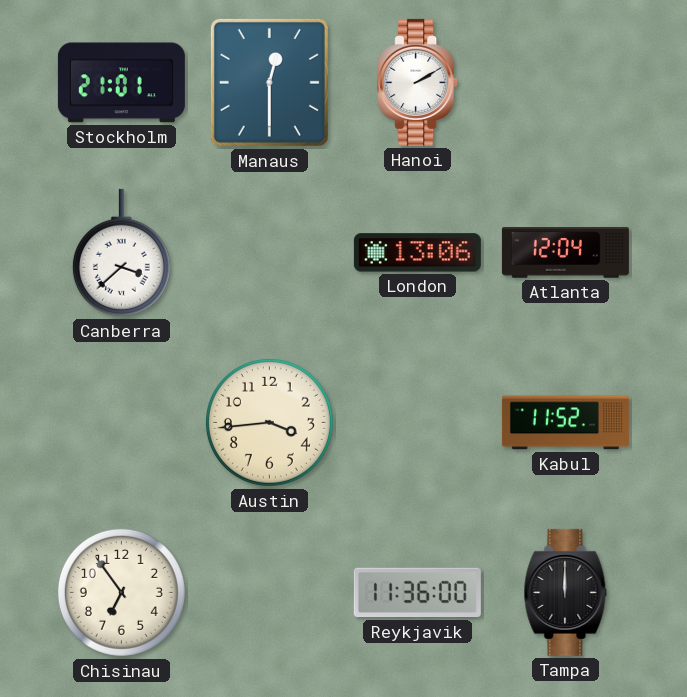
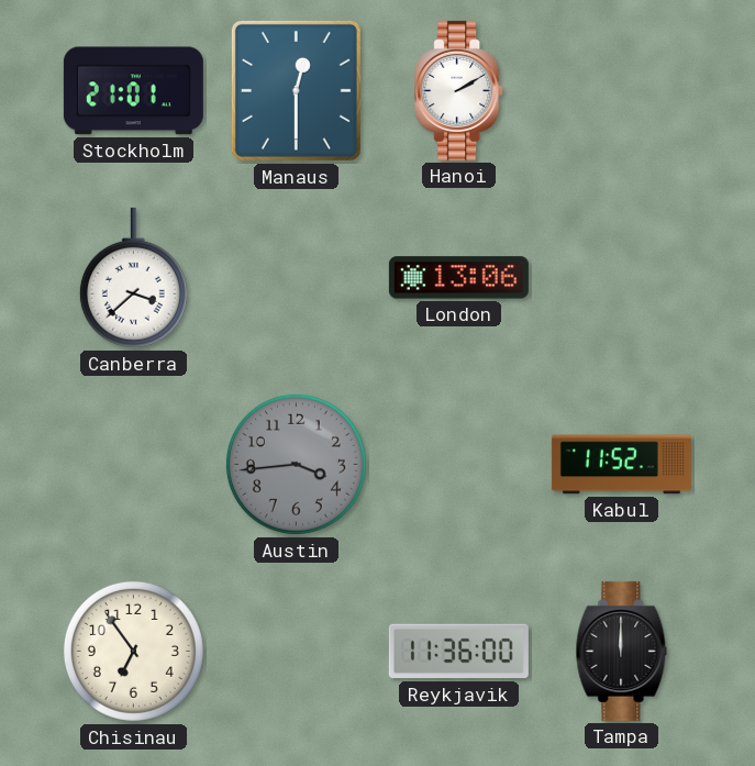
Atlanta: 12:04 -> none
Austin dial: cream -> grey
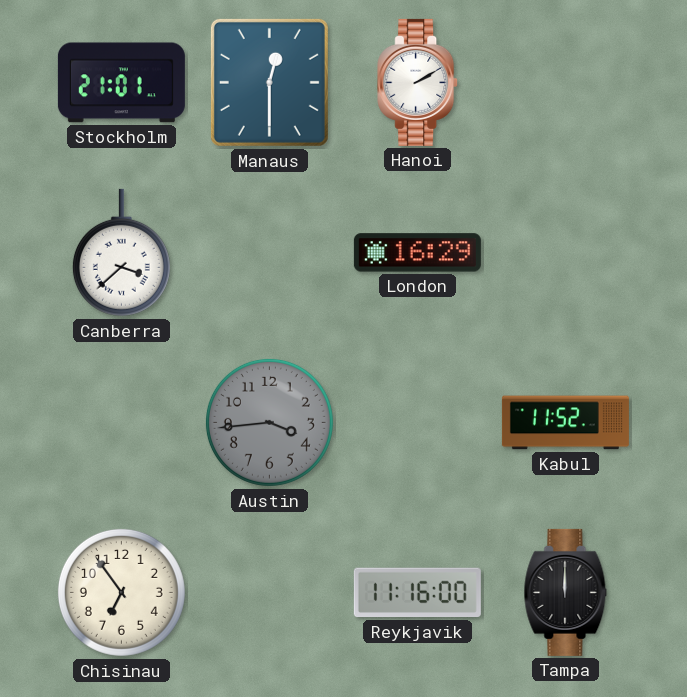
London: 13:06 -> 16:29
Reykjavik: 11:36 -> 11:16
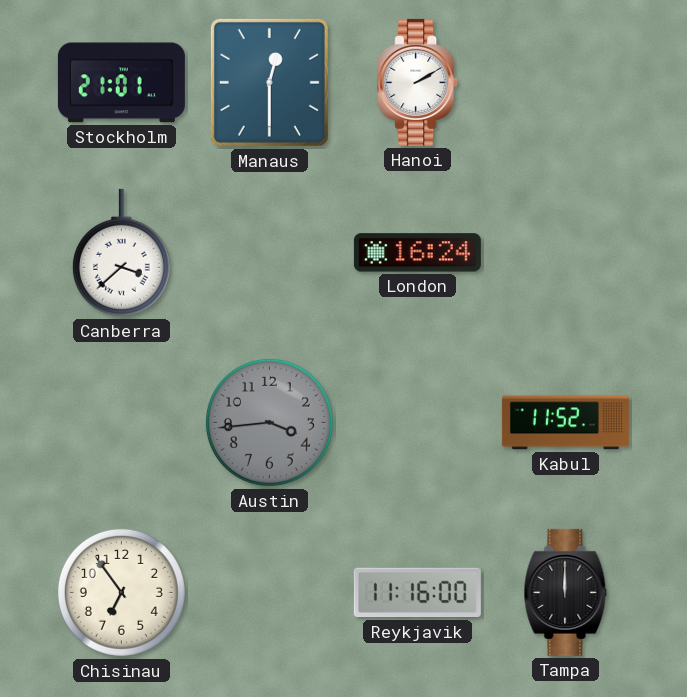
London: 16:29 -> 16:24
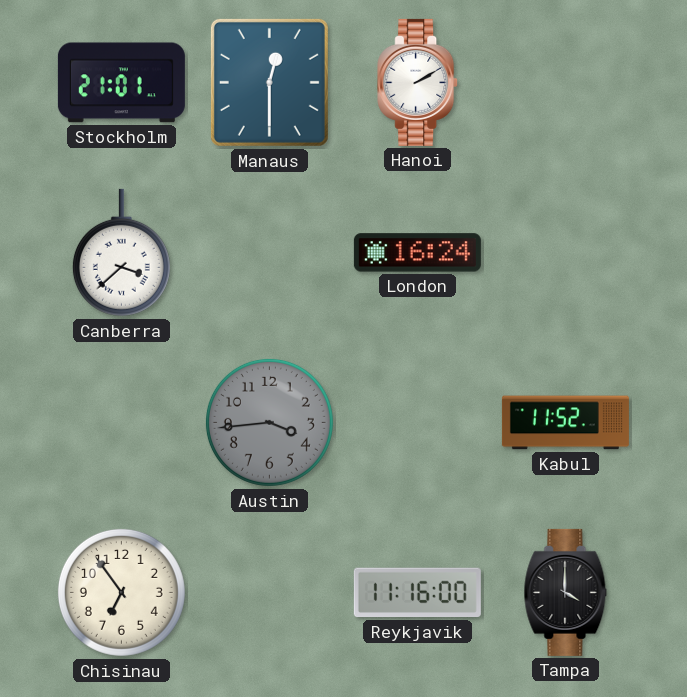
Tampa: 12:00 -> 4:00
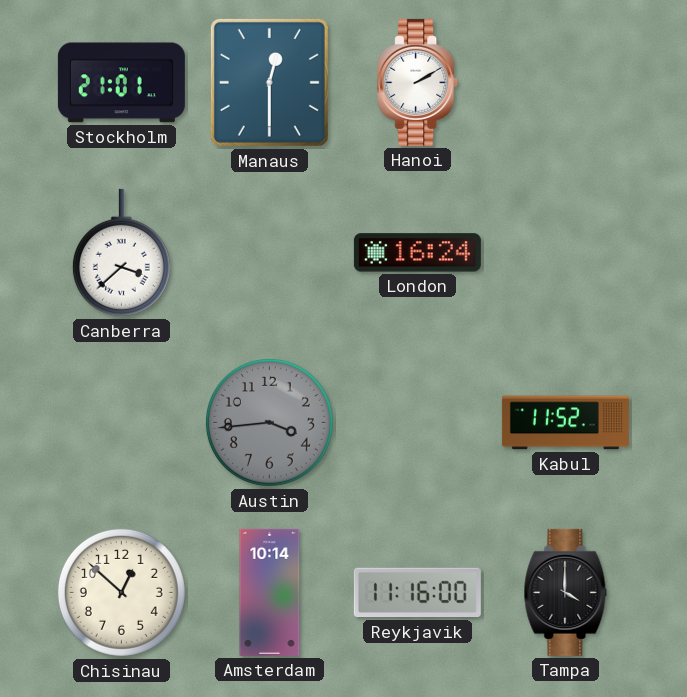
Chisinau: 6:54 -> 12:52
Amsterdam: none -> 10:14
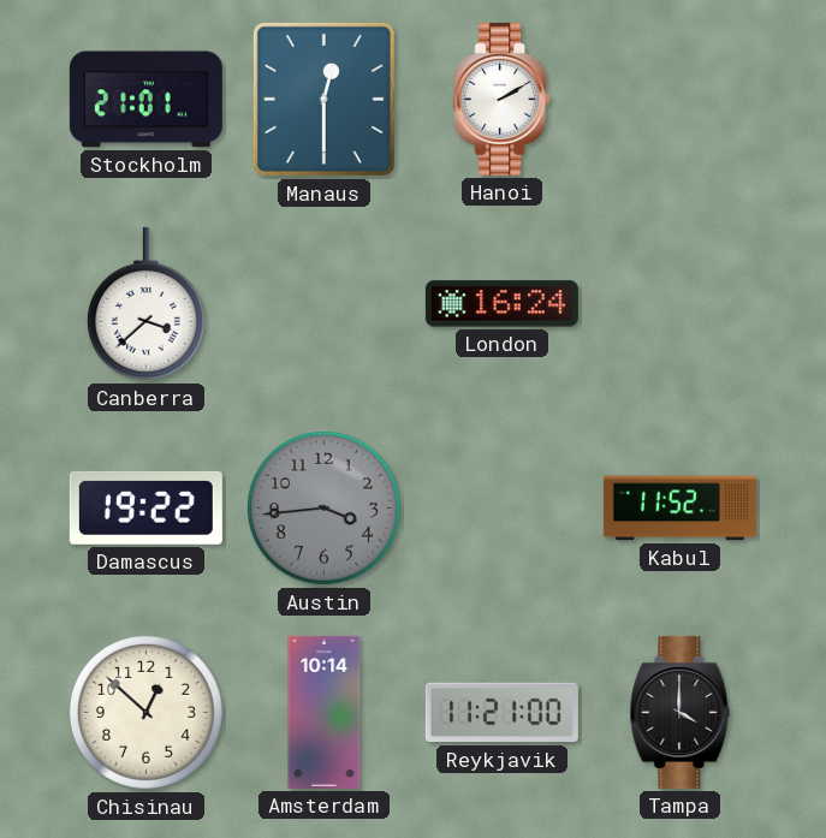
Damascus: none -> 19:22
Reykjavik: 11:16 -> 11:21
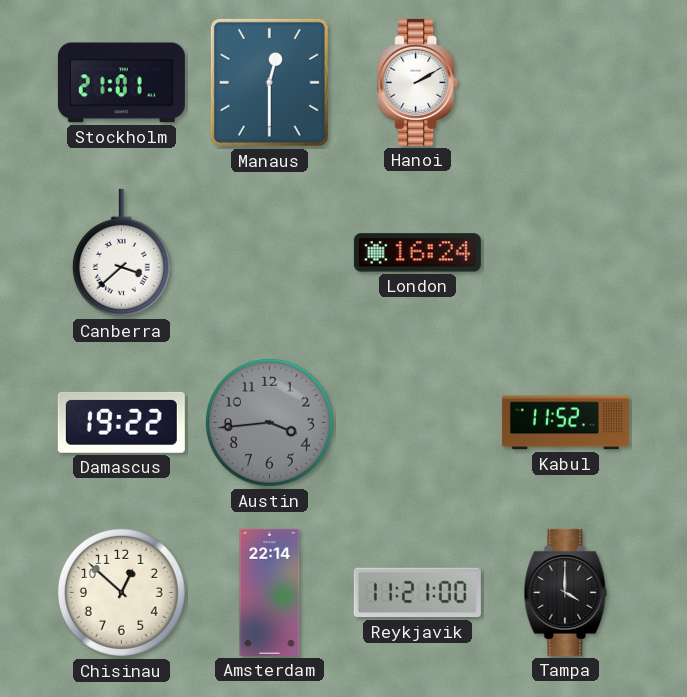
Amsterdam: 10:14 -> 22:14
